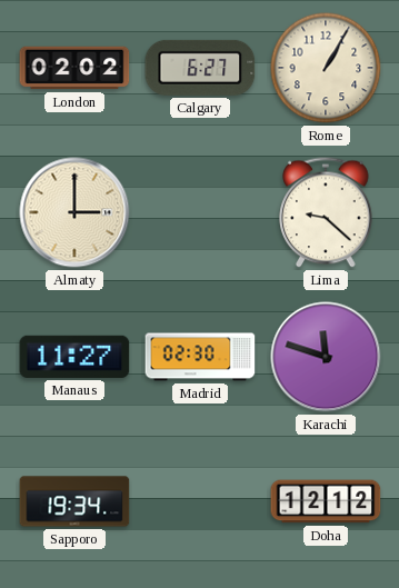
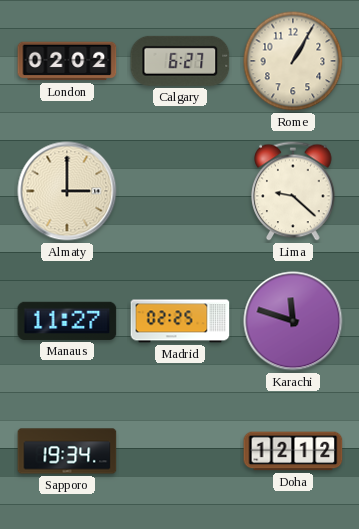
Madrid: 02:30 -> 02:25
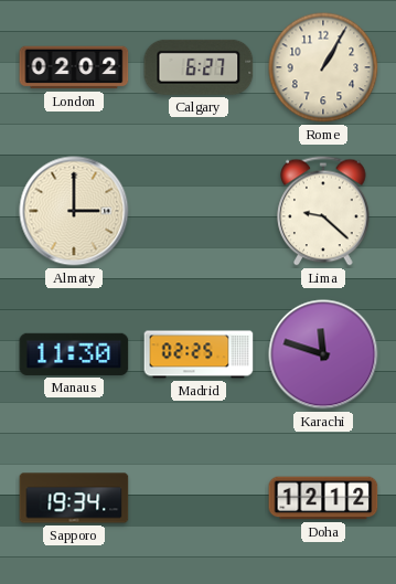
Manaus: 11:27 -> 11:30
